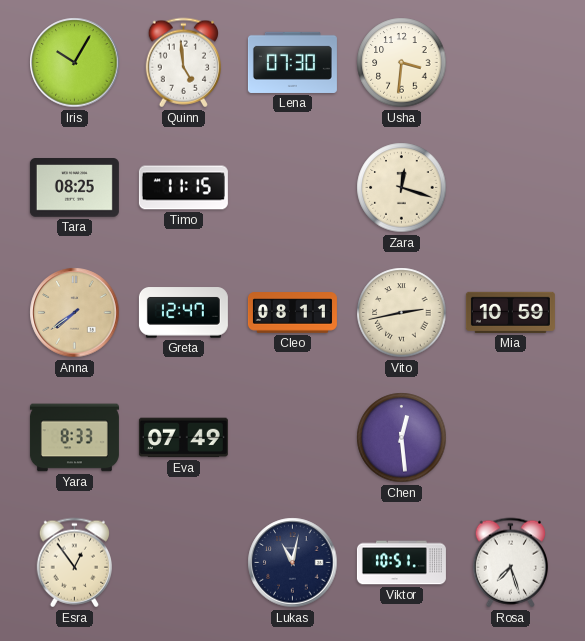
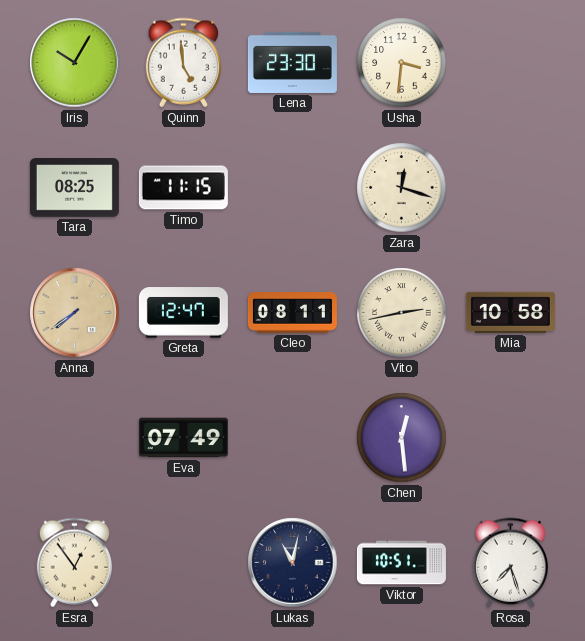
Lena: 07:30 -> 23:30
Mia: 10:59 -> 10:58
Yara: 8:33 -> none
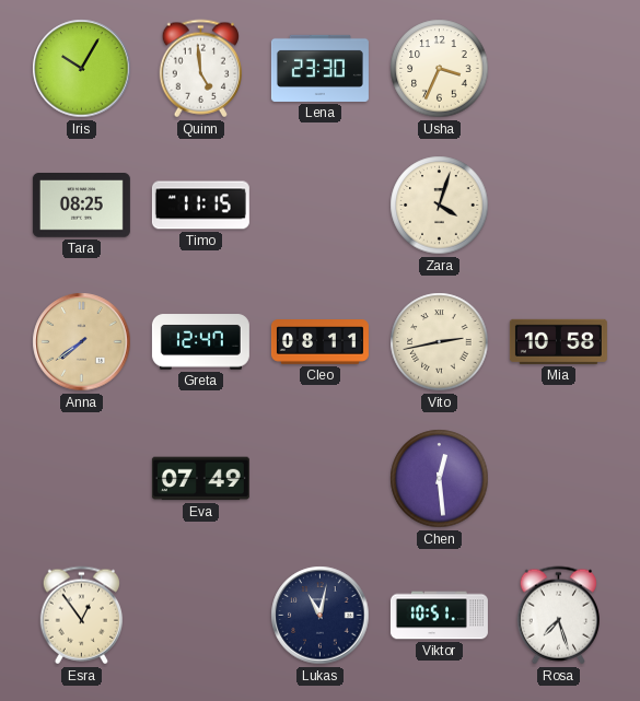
Usha: 3:31 -> 3:34
Zara: 12:18 -> 4:03
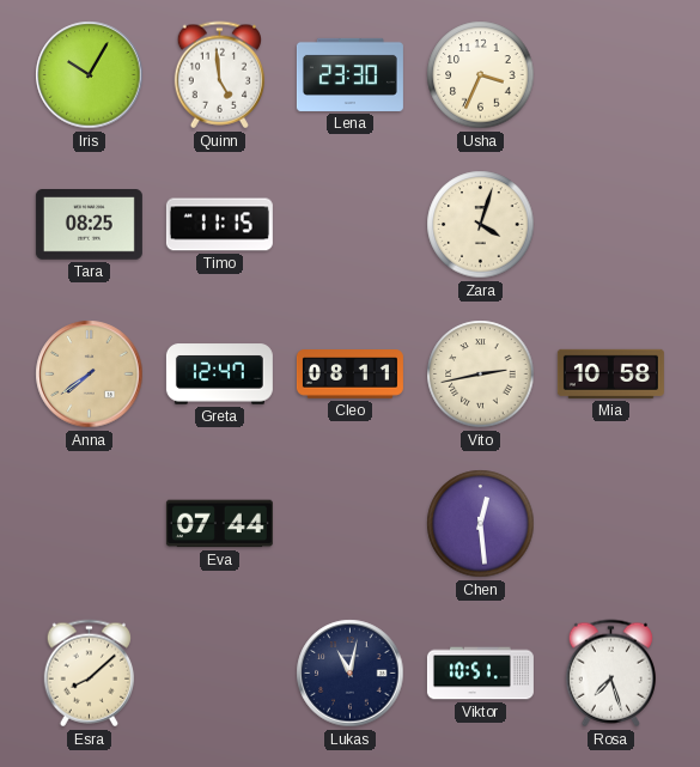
Eva: 07:49 -> 07:44
Esra: 12:54 -> 8:08
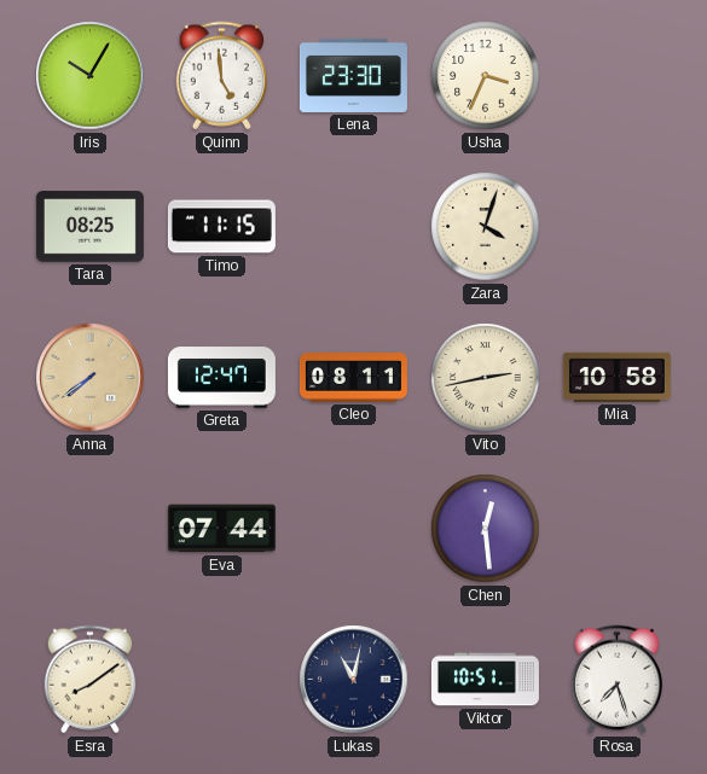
Esra: 8:08 -> 8:09
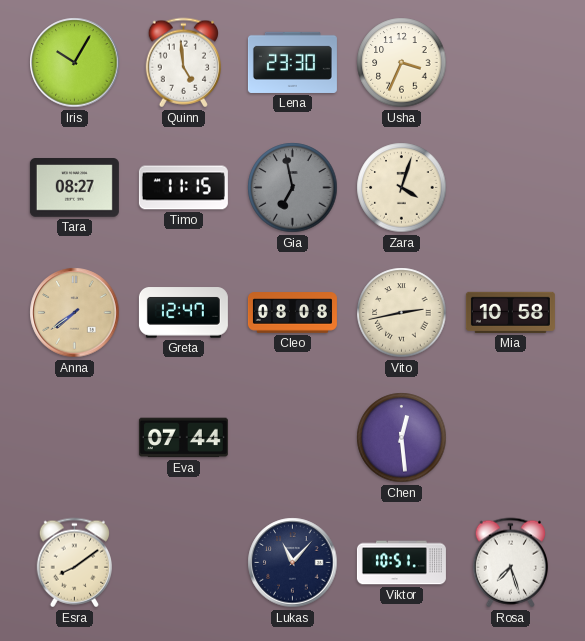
Tara: 08:25 -> 08:27
Gia: none -> 6:58
Cleo: 08:11 -> 08:08
Lukas: 11:02 -> 11:07
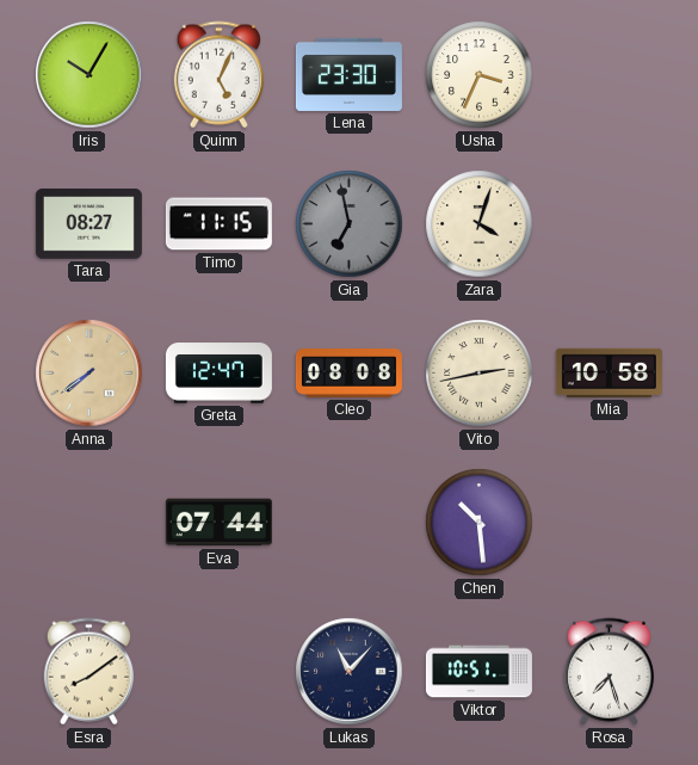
Quinn: 4:59 -> 5:04
Chen: 12:29 -> 10:29
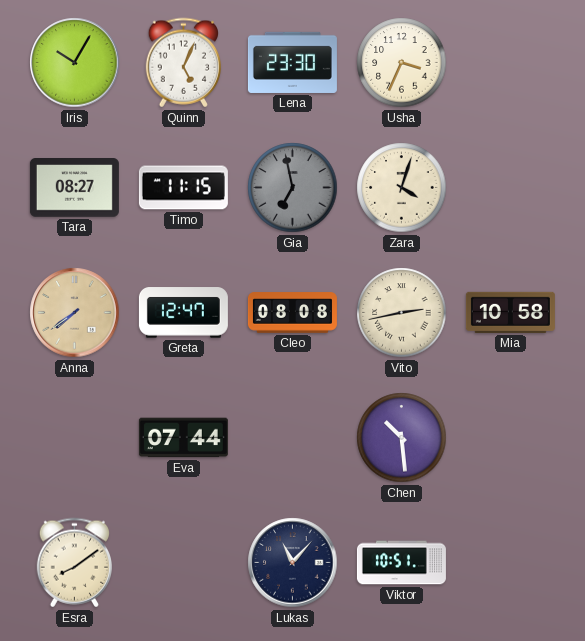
Rosa: 7:27 -> none
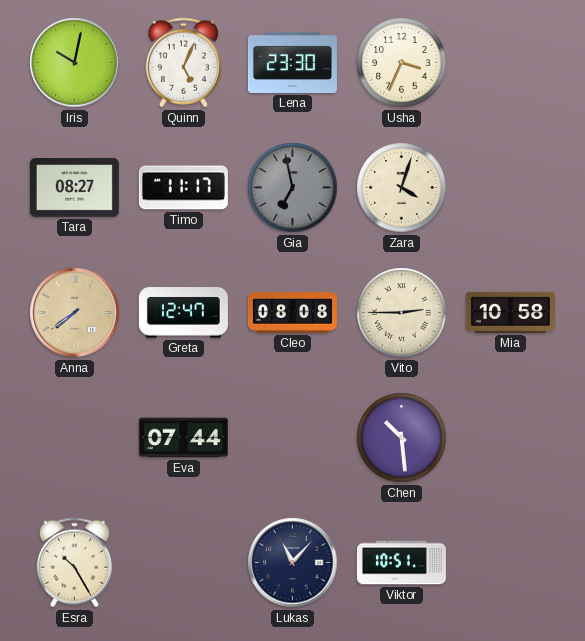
Iris: 10:05 -> 10:02
Timo: 11:15 -> 11:17
Vito: 2:43 -> 2:45
Esra: 8:09 -> 10:25
